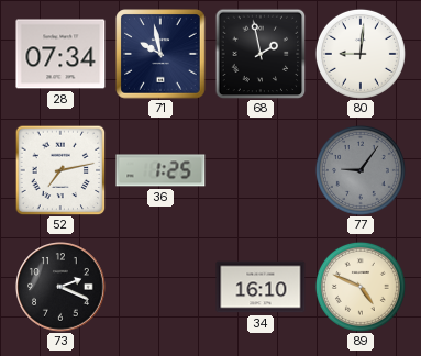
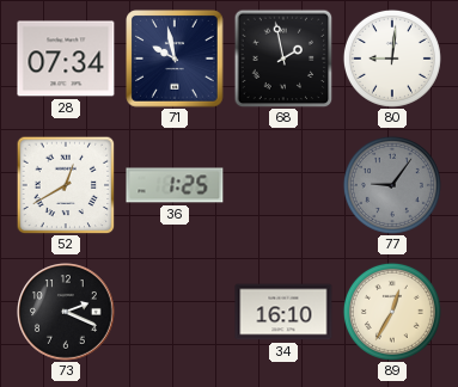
52: 7:13 -> 12:40
89: 4:49 -> 12:35
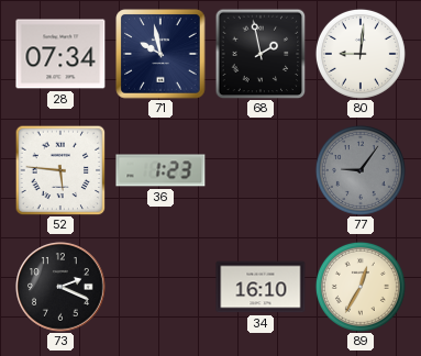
52: 12:40 -> 5:46
36: 1:25 -> 1:23
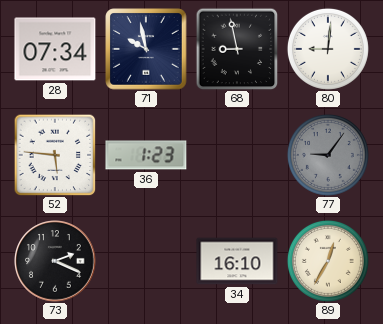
68: 1:58 -> 8:58
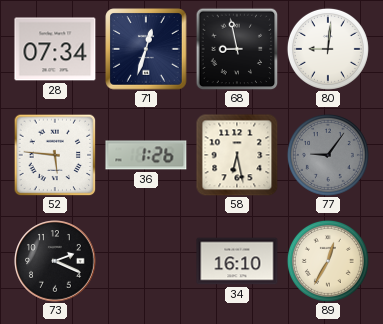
71: 9:58 -> 12:33
36: 1:23 -> 1:26
58: none -> 6:28
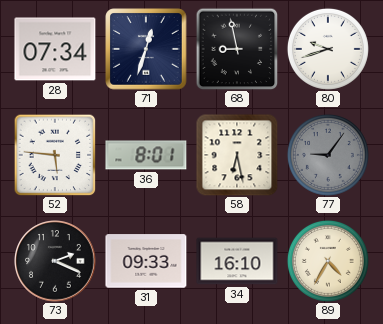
80: 9:01 -> 9:42
36: 1:26 -> 8:01
31: none -> 09:33
89: 12:35 -> 4:35
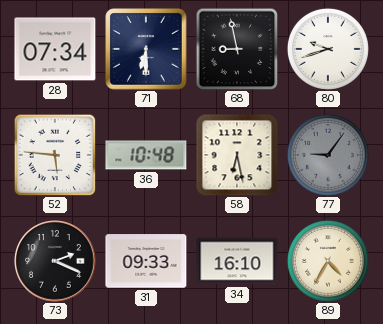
71: 12:33 -> 6:30
36: 8:01 -> 10:48
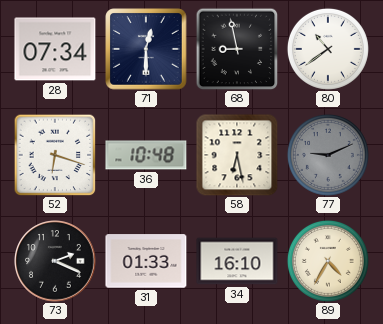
71: 6:30 -> 12:30
80: 9:42 -> 10:39
52: 5:46 -> 6:18
77: 9:06 -> 9:11
31: 09:33 -> 01:33
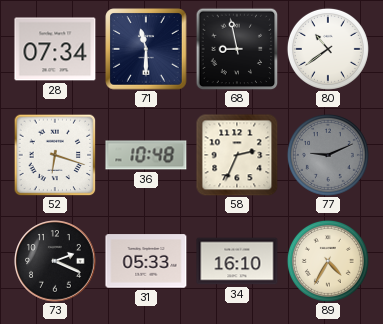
71: 12:30 -> 11:30
58: 6:28 -> 2:34
31: 01:33 -> 05:33
